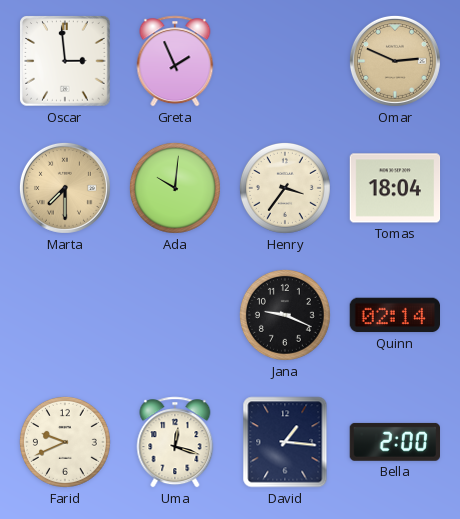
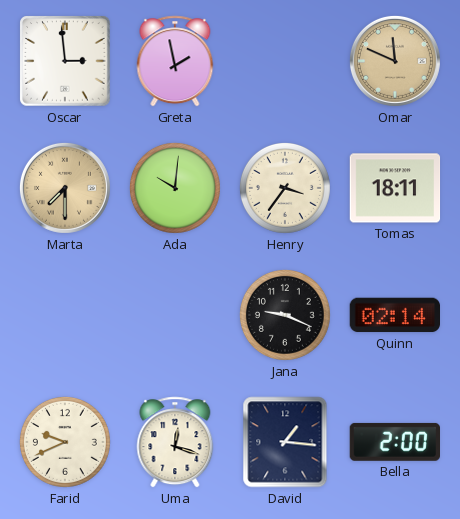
Greta: 1:56 -> 1:58
Omar: 2:49 -> 11:49
Tomas: 18:04 -> 18:11
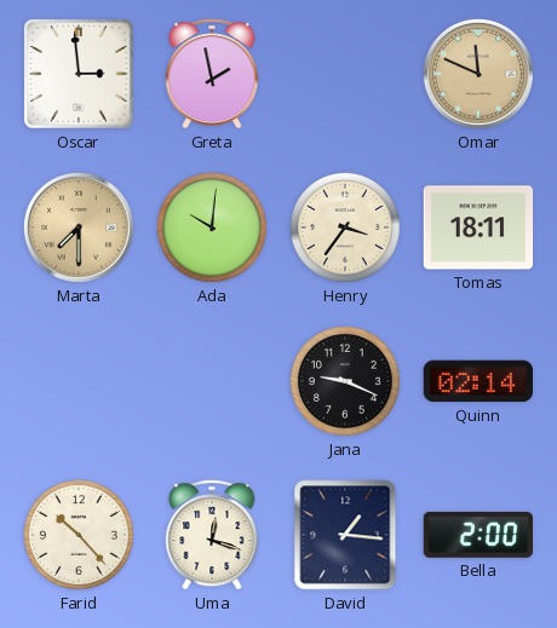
Farid: 9:41 -> 10:23
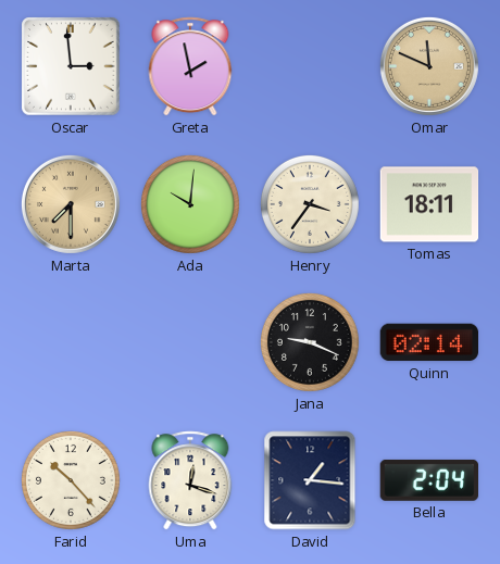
Bella: 2:00 -> 2:04
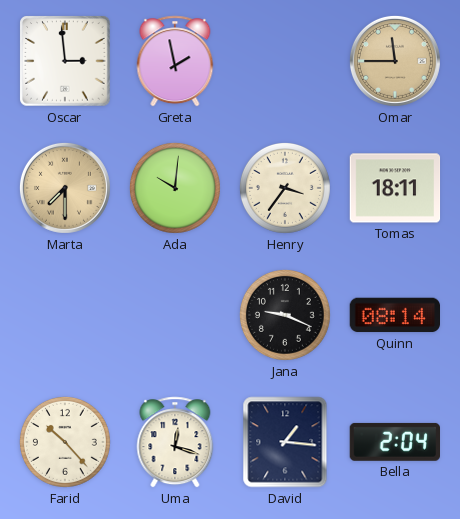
Omar: 11:49 -> 11:45
Quinn: 02:14 -> 08:14
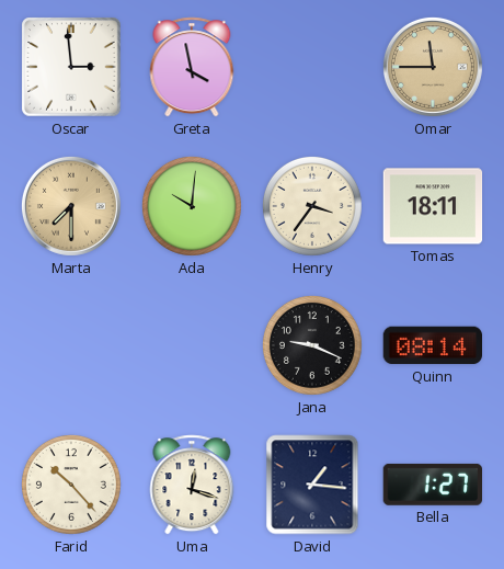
Greta: 1:58 -> 3:58
Bella: 2:04 -> 1:27
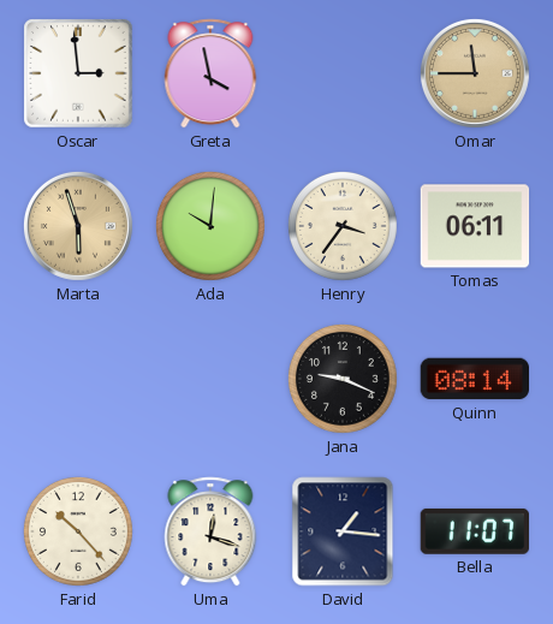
Marta: 7:30 -> 5:57
Tomas: 18:11 -> 06:11
Bella: 1:27 -> 11:07
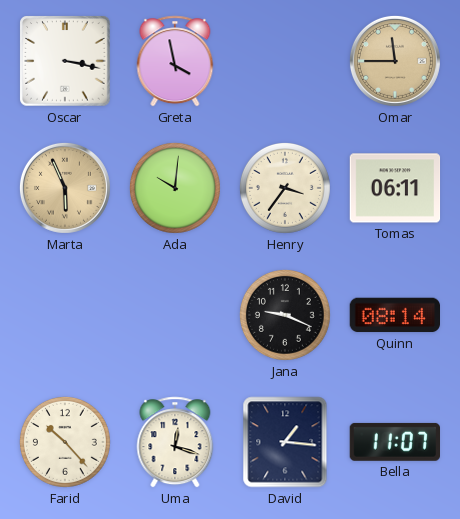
Oscar: 2:59 -> 3:17
Marta: 5:57 -> 5:56
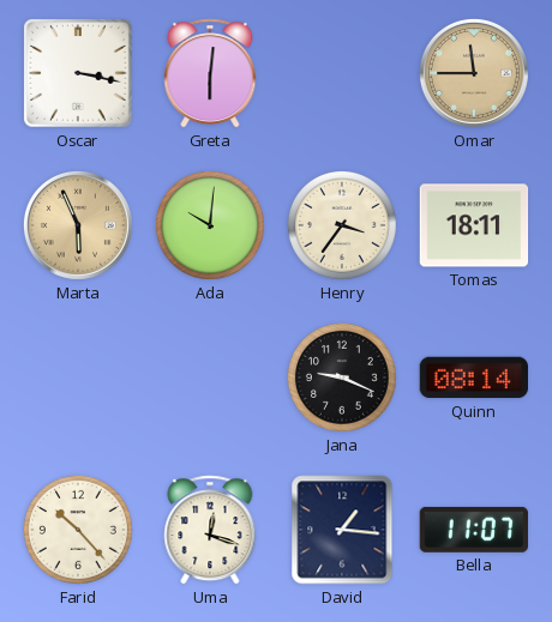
Greta: 3:58 -> 6:01
Tomas: 06:11 -> 18:11
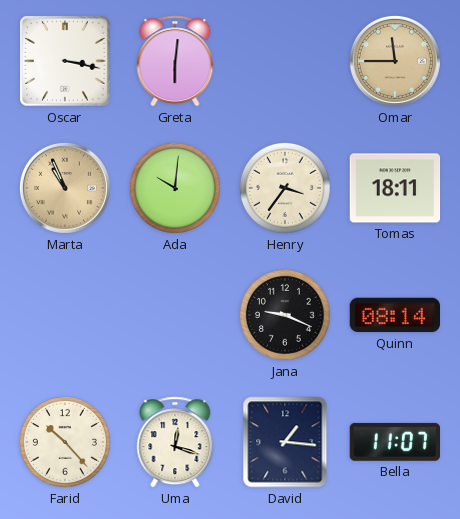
Marta: 5:56 -> 10:56
